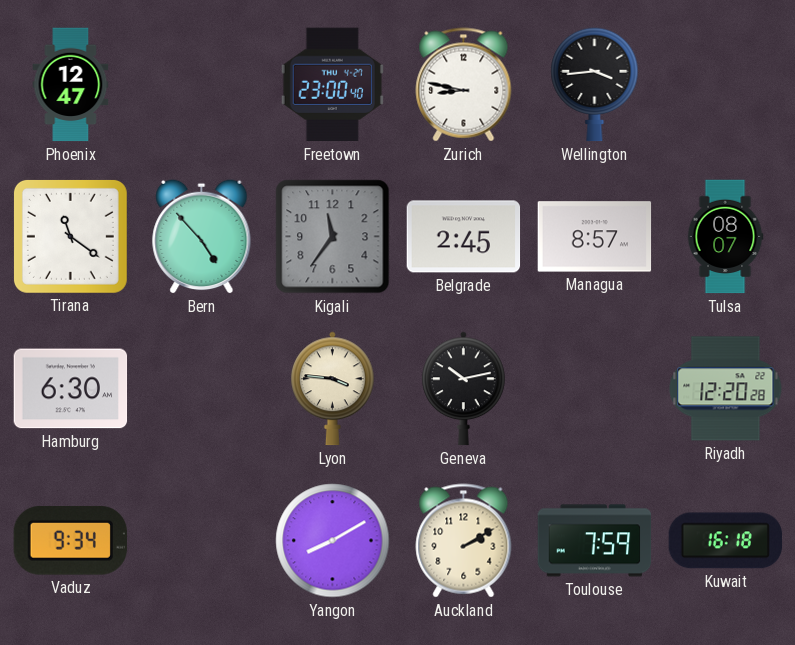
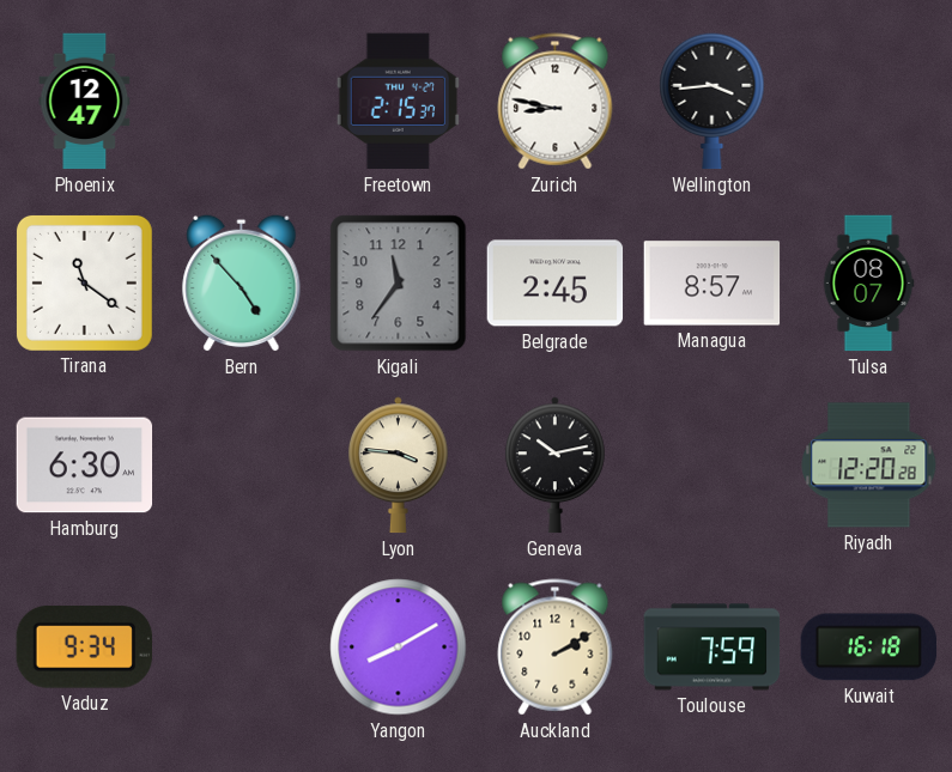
Freetown: 23:00 -> 2:15
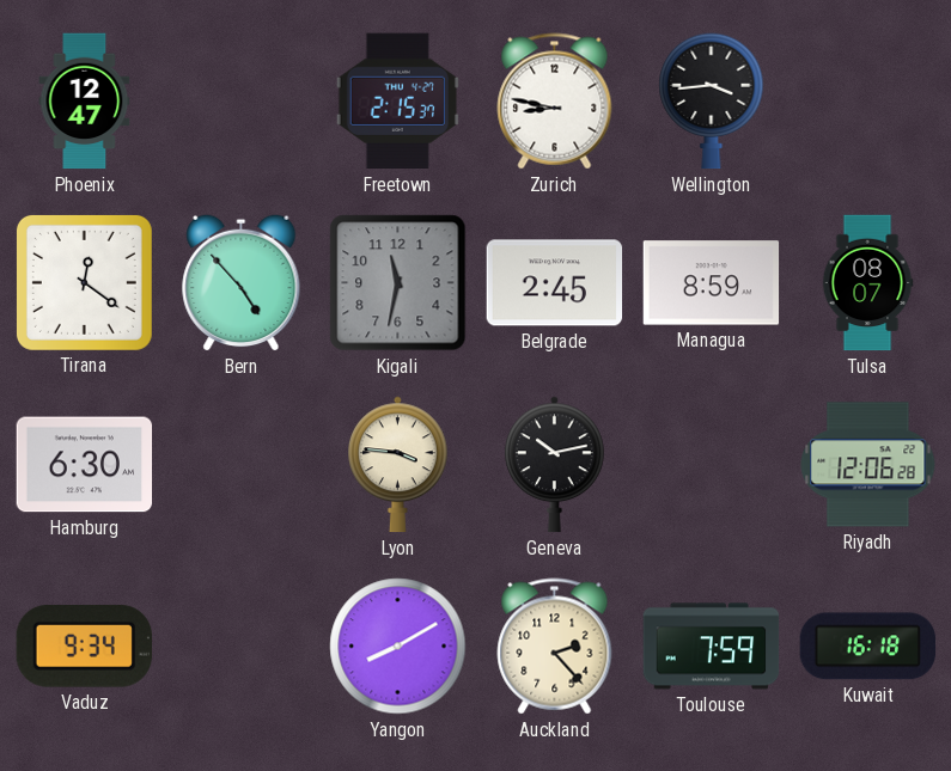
Tirana: 11:21 -> 12:21
Kigali: 11:36 -> 11:32
Managua: 8:57 -> 8:59
Riyadh: 12:20 -> 12:06
Auckland: 2:10 -> 2:23
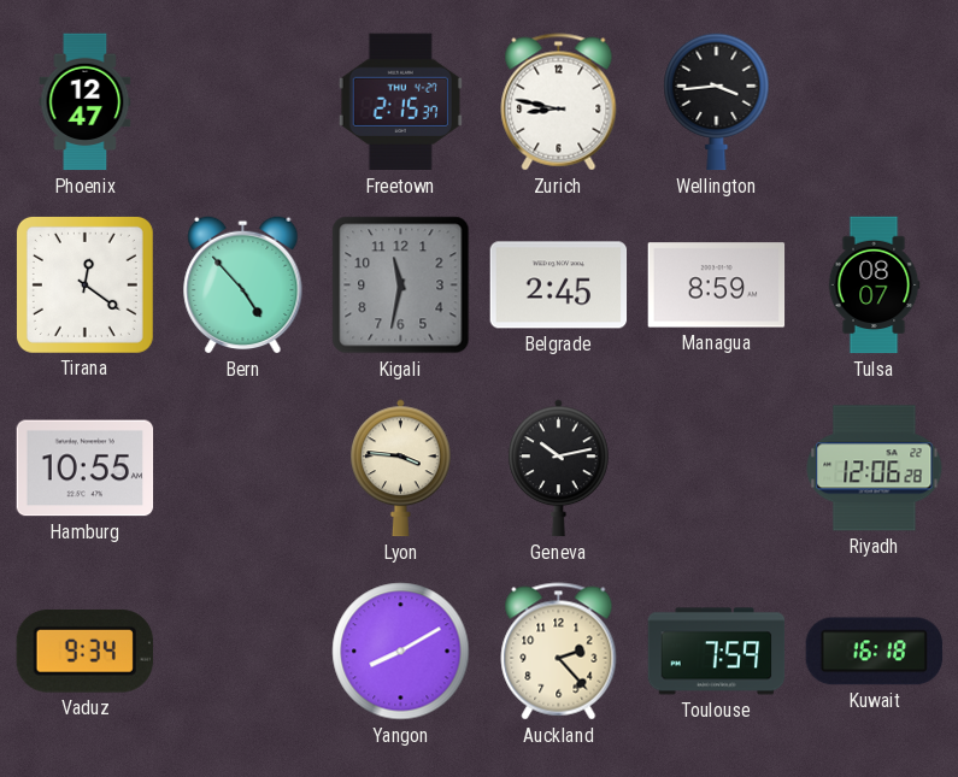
Hamburg: 6:30 -> 10:55
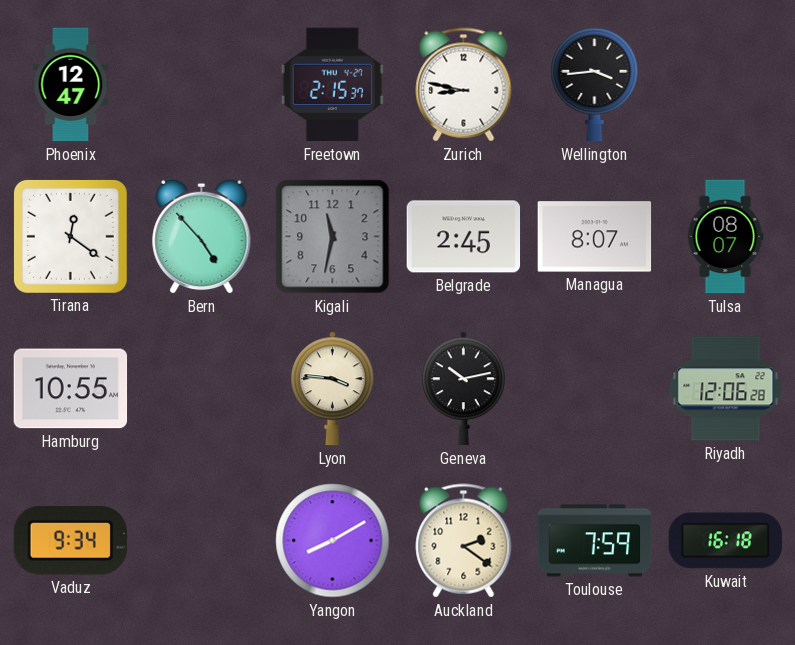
Managua: 8:59 -> 8:07
Auckland: 2:23 -> 2:21
